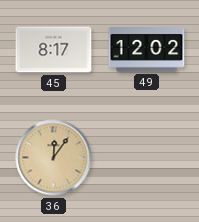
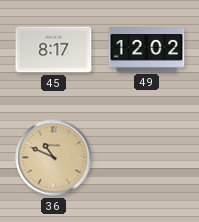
36: 12:06 -> 10:49
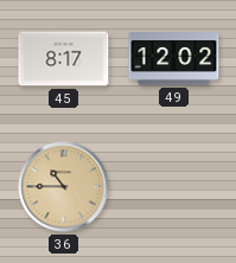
36: 10:49 -> 10:45
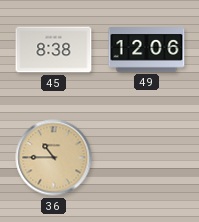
45: 8:17 -> 8:38
49: 12:02 -> 12:06
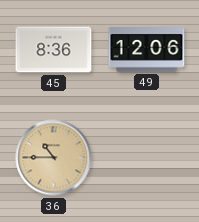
45: 8:38 -> 8:36
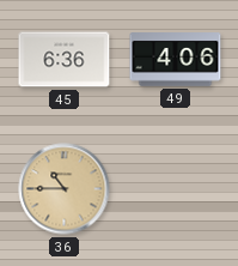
45: 8:36 -> 6:36
49: 12:06 -> 4:06
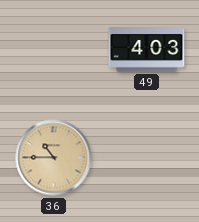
45: 6:36 -> none
49: 4:06 -> 4:03
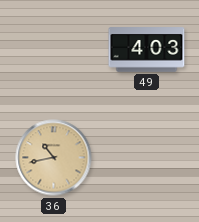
36: 10:45 -> 10:43
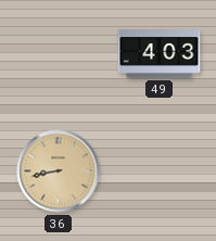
36: 10:43 -> 8:43
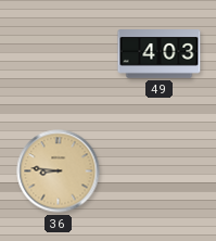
36: 8:43 -> 8:46
